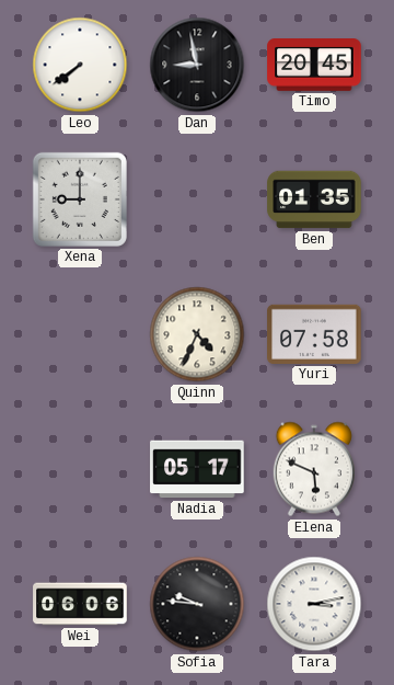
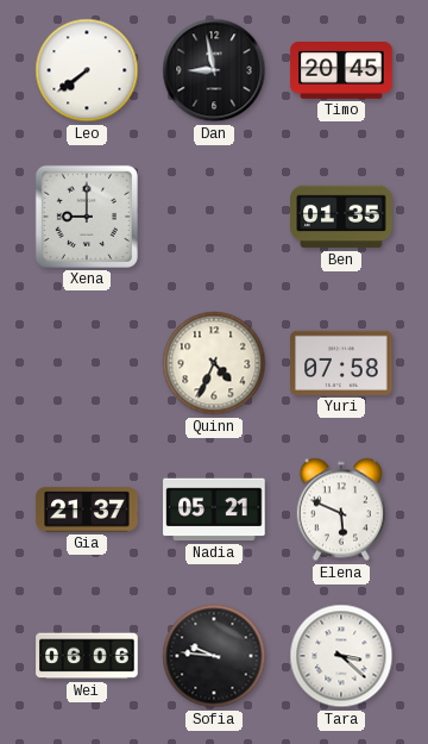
Gia: none -> 21:37
Nadia: 05:17 -> 05:21
Tara: 3:13 -> 3:22
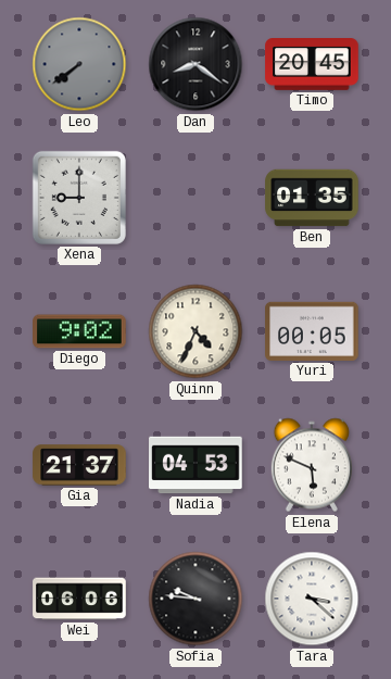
Leo dial: white -> grey
Dan: 8:58 -> 8:21
Diego: none -> 9:02
Yuri: 07:58 -> 00:05
Nadia: 05:21 -> 04:53
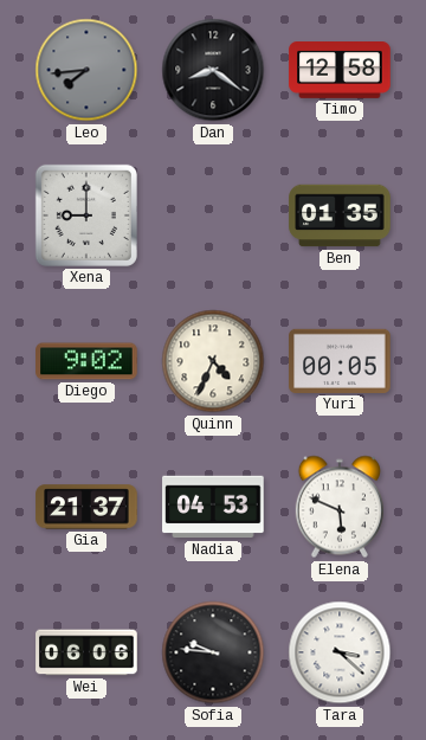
Leo: 7:39 -> 7:44
Timo: 20:45 -> 12:58
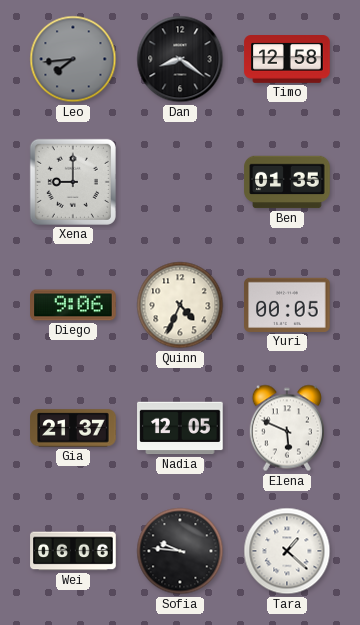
Diego: 9:02 -> 9:06
Nadia: 04:53 -> 12:05
Tara: 3:22 -> 1:22
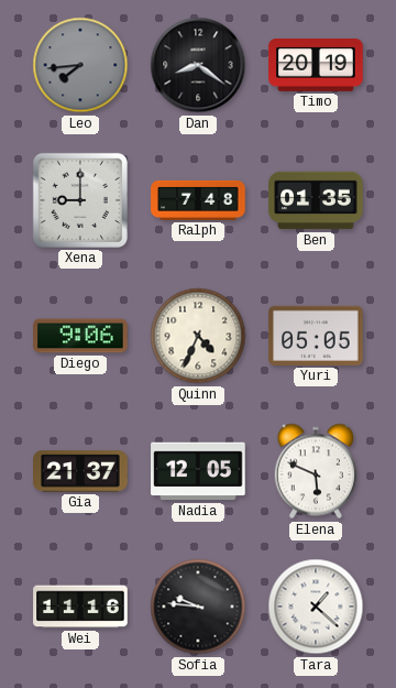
Timo: 12:58 -> 20:19
Ralph: none -> 7:48
Yuri: 00:05 -> 05:05
Wei: 06:06 -> 11:16
